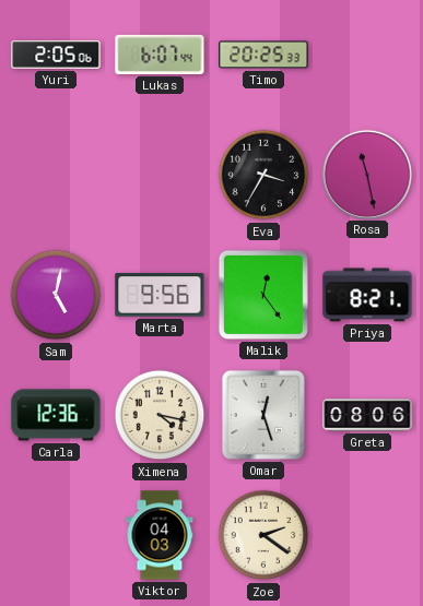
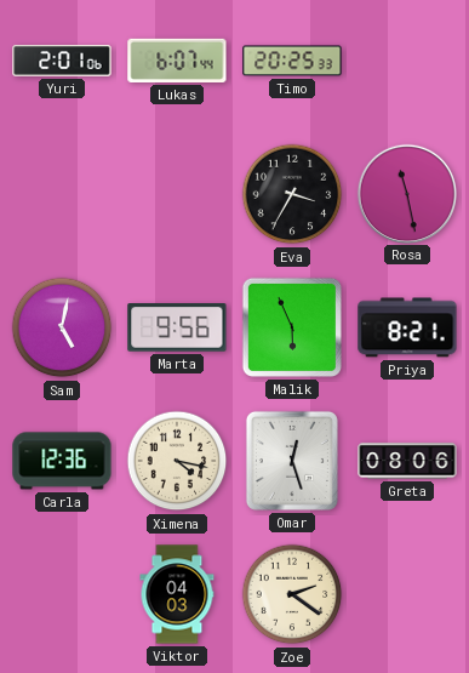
Yuri: 2:05 -> 2:01
Malik: 12:24 -> 5:56
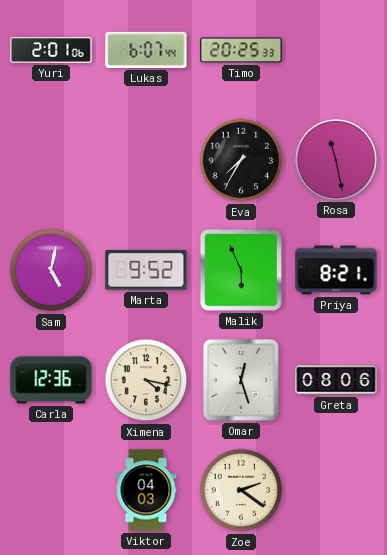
Eva: 3:35 -> 7:35
Marta: 9:56 -> 9:52
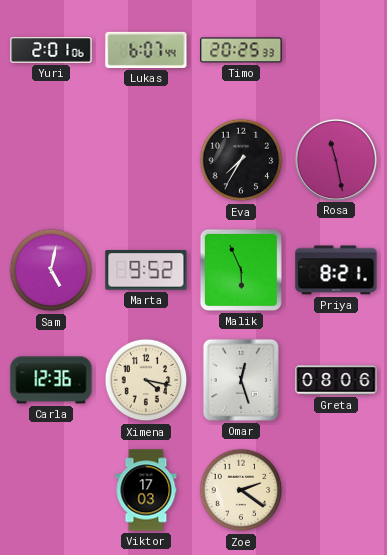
Viktor: 04:03 -> 17:03
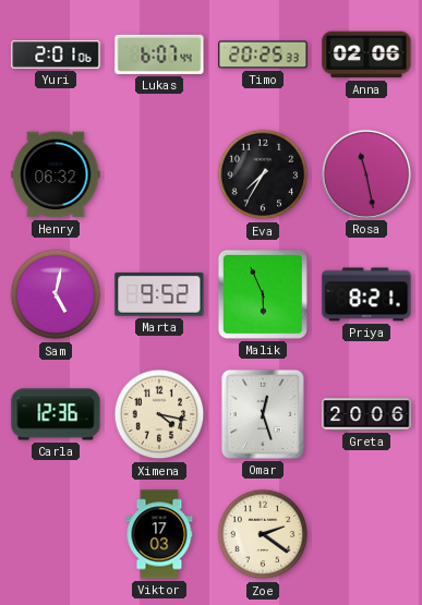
Anna: none -> 02:06
Henry: none -> 06:32
Greta: 08:06 -> 20:06
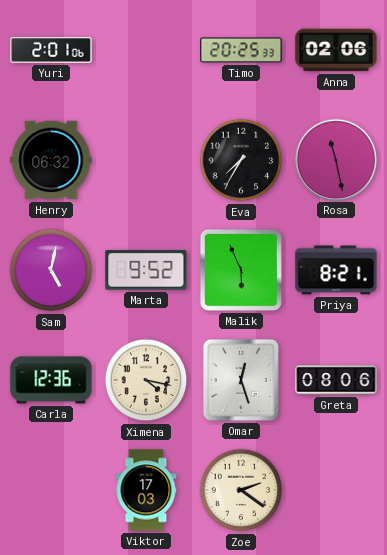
Lukas: 6:07 -> none
Greta: 20:06 -> 08:06
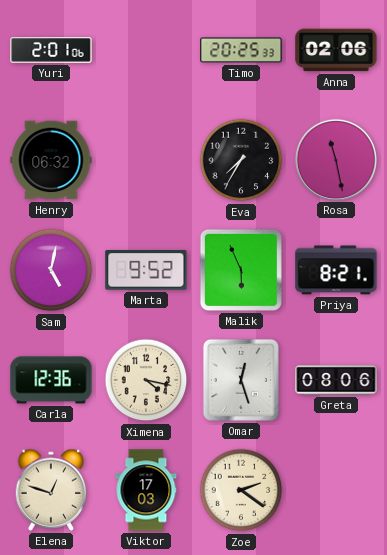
Elena: none -> 12:48
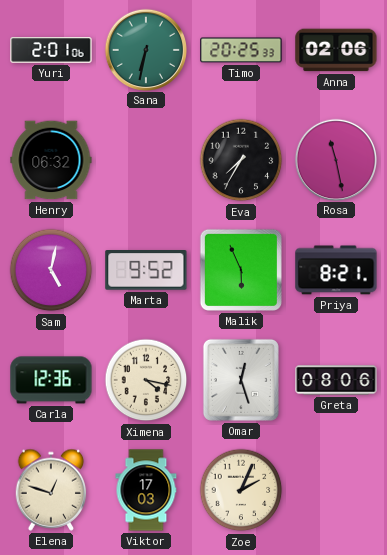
Sana: none -> 6:32
Zoe: 2:21 -> 2:04
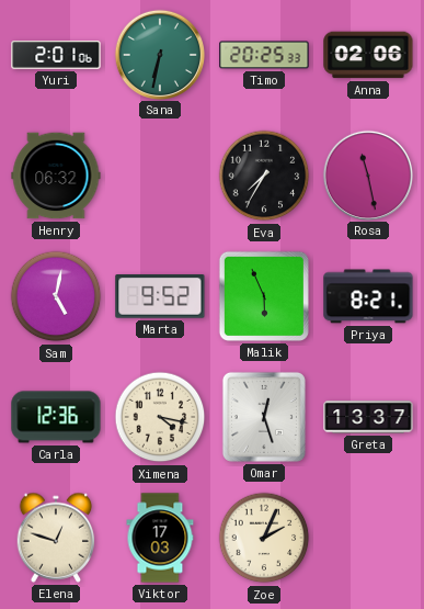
Greta: 08:06 -> 13:37
